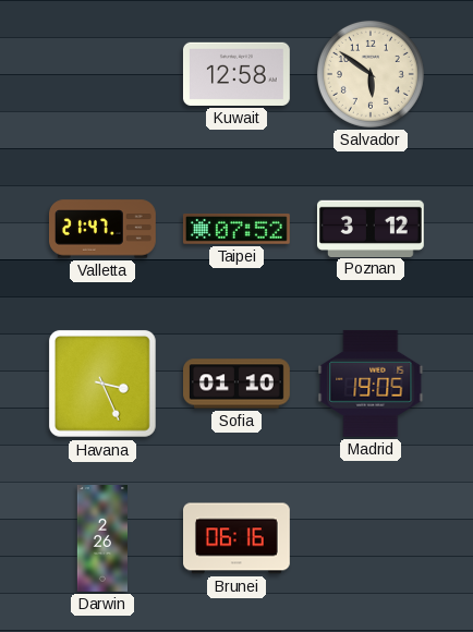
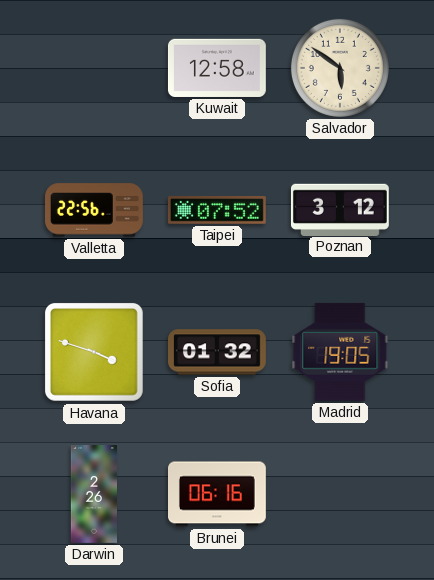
Valletta: 21:47 -> 22:56
Havana: 3:26 -> 3:48
Sofia: 01:10 -> 01:32
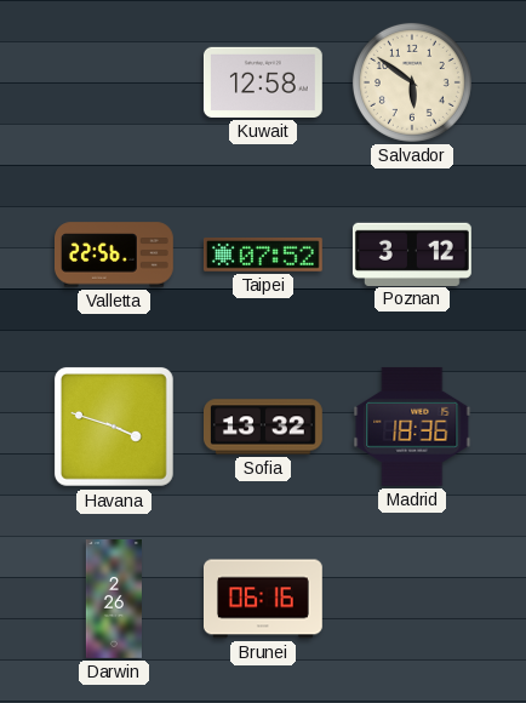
Sofia: 01:32 -> 13:32
Madrid: 19:05 -> 18:36
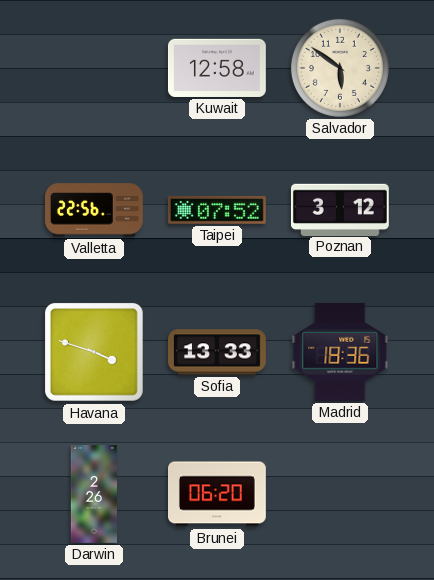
Sofia: 13:32 -> 13:33
Brunei: 06:16 -> 06:20
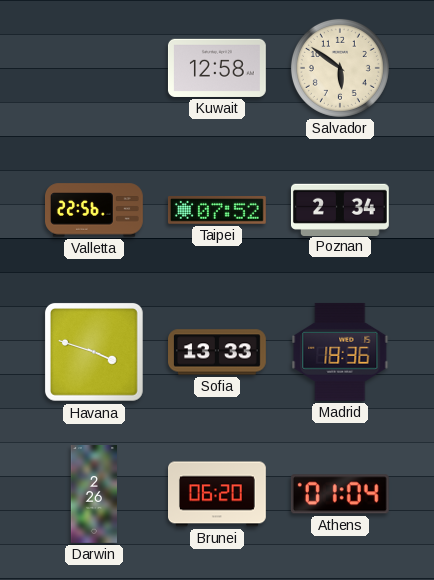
Poznan: 3:12 -> 2:34
Athens: none -> 01:04
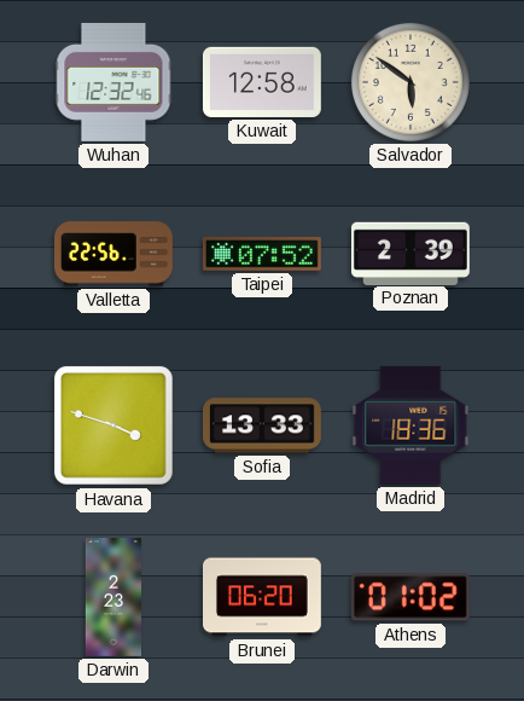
Wuhan: none -> 12:32
Poznan: 2:34 -> 2:39
Darwin: 2:26 -> 2:23
Athens: 01:04 -> 01:02
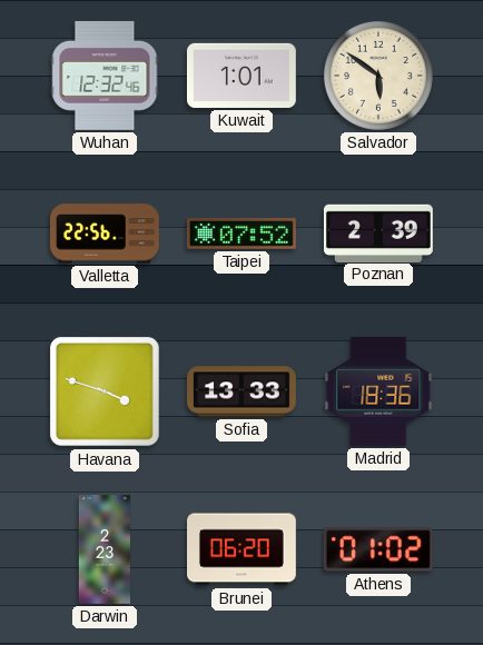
Kuwait: 12:58 -> 1:01
